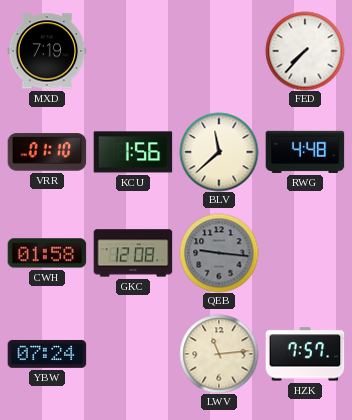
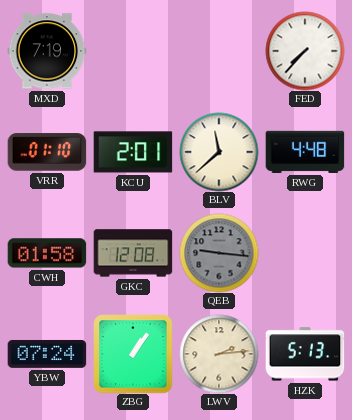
KCU: 1:56 -> 2:01
ZBG: none -> 1:06
LWV: 11:14 -> 2:14
HZK: 7:57 -> 5:13
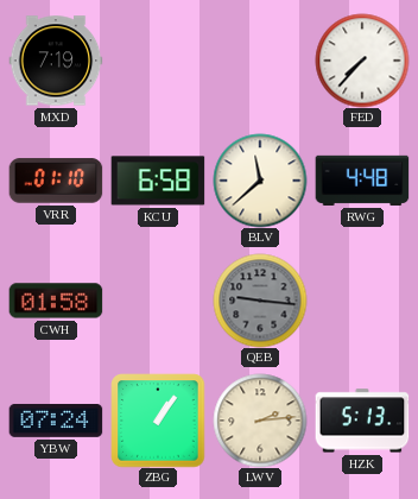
KCU: 2:01 -> 6:58
GKC: 12:08 -> none
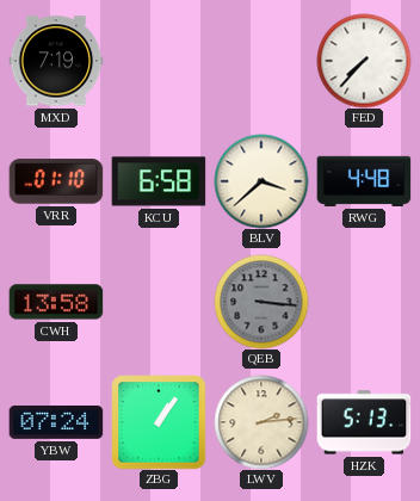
BLV: 11:38 -> 3:38
CWH: 01:58 -> 13:58
QEB: 9:16 -> 3:16
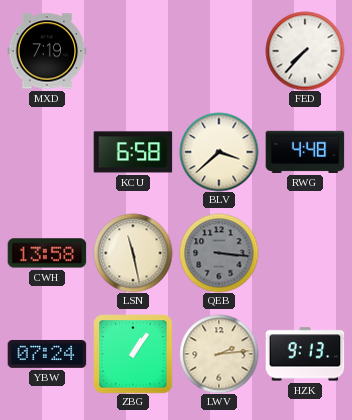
VRR: 01:10 -> none
LSN: none -> 11:28
HZK: 5:13 -> 9:13
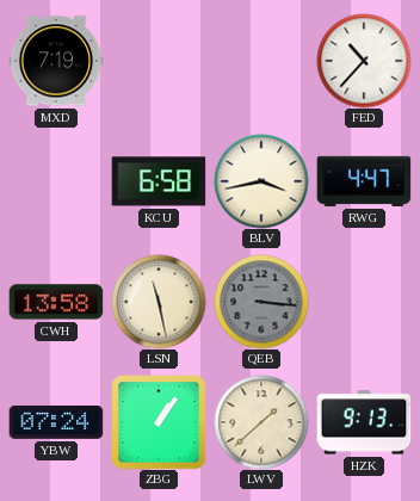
FED: 7:37 -> 10:37
BLV: 3:38 -> 3:43
RWG: 4:48 -> 4:47
LWV: 2:14 -> 1:38
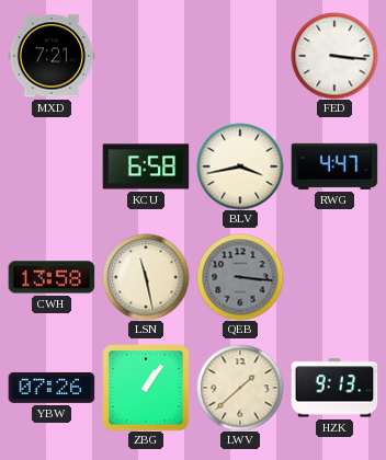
MXD: 7:19 -> 7:21
FED: 10:37 -> 3:16
YBW: 07:24 -> 07:26
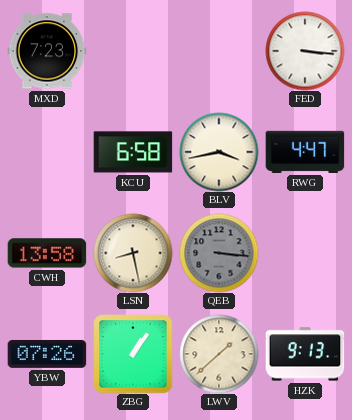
MXD: 7:21 -> 7:23
LSN: 11:28 -> 8:28
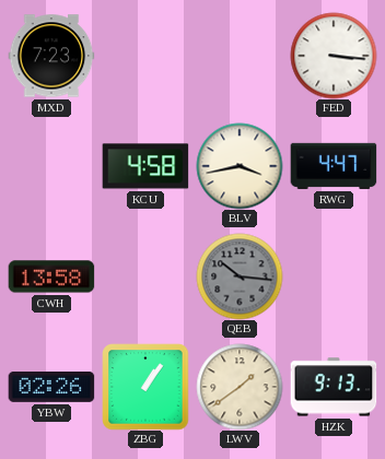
KCU: 6:58 -> 4:58
LSN: 8:28 -> none
QEB: 3:16 -> 10:16
YBW: 07:26 -> 02:26
LWV: 1:38 -> 1:39
